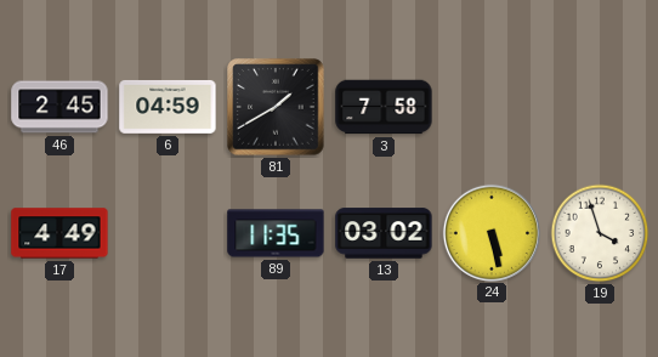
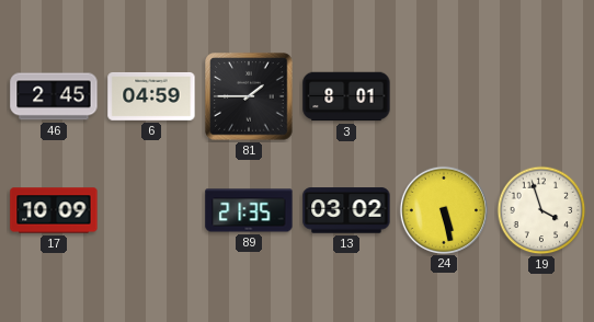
81: 1:40 -> 1:45
3: 7:58 -> 8:01
17: 4:49 -> 10:09
89: 11:35 -> 21:35
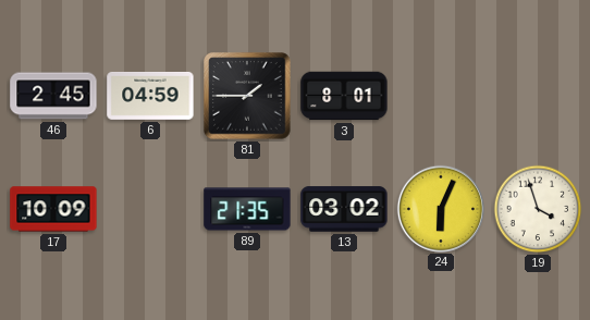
24: 5:28 -> 6:04
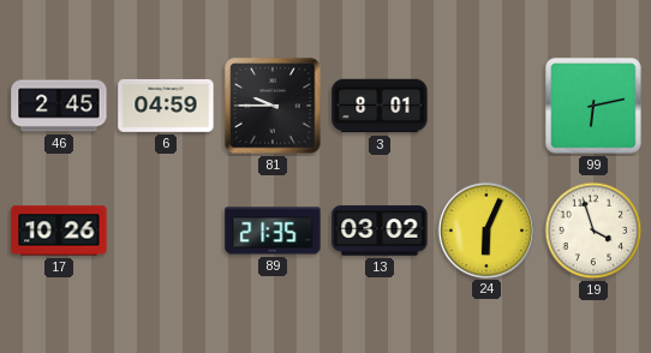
81: 1:45 -> 9:45
99: none -> 6:13
17: 10:09 -> 10:26
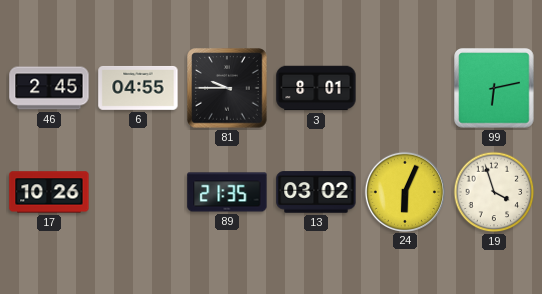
6: 04:59 -> 04:55
